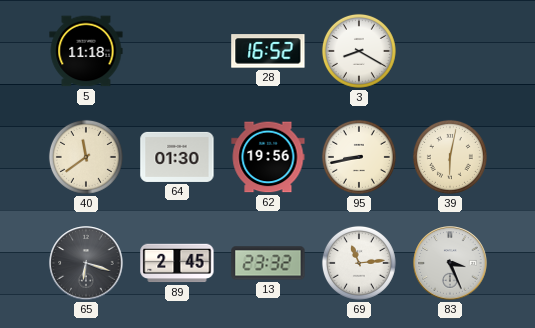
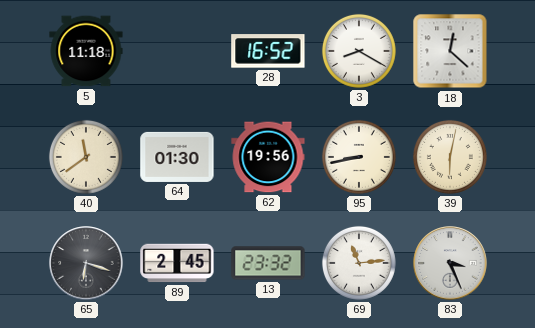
18: none -> 12:22
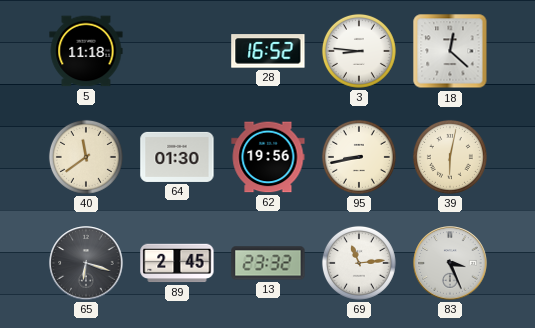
3: 8:20 -> 8:46
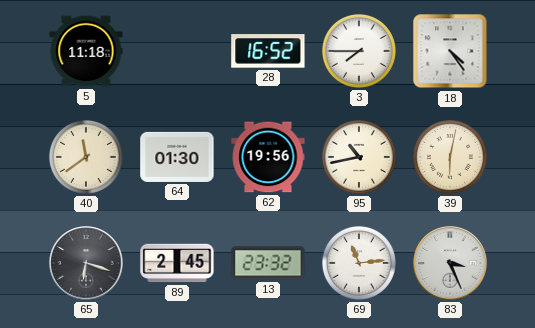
3: 8:46 -> 7:45
18: 12:22 -> 4:24
95: 8:43 -> 10:43
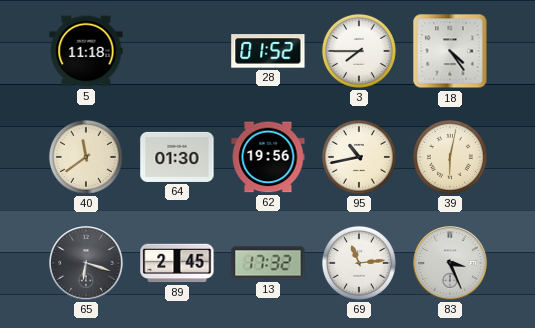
28: 16:52 -> 01:52
13: 23:32 -> 17:32
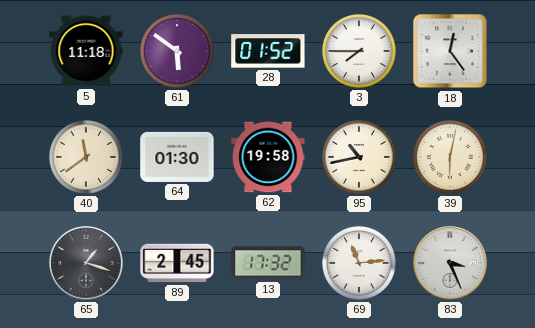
61: none -> 5:51
18: 4:24 -> 12:24
62: 19:56 -> 19:58
65: 6:18 -> 1:18
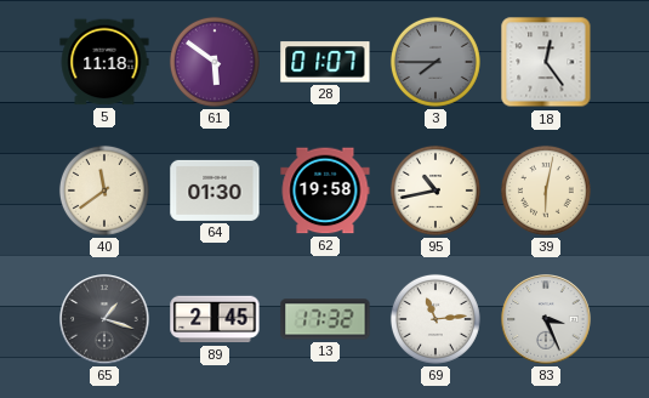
28: 01:52 -> 01:07
3 dial: white -> grey
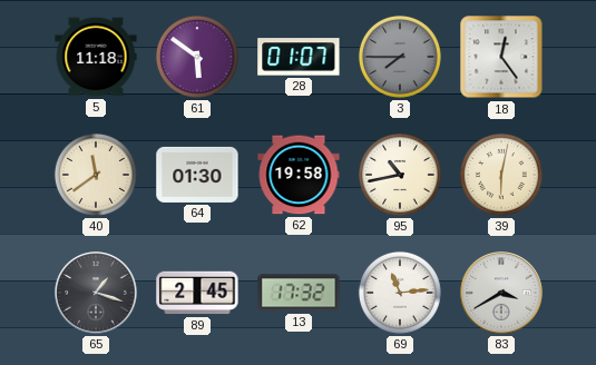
83: 3:26 -> 3:40
